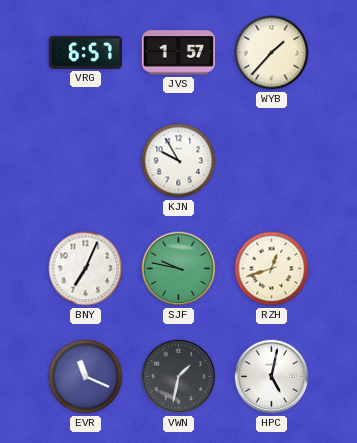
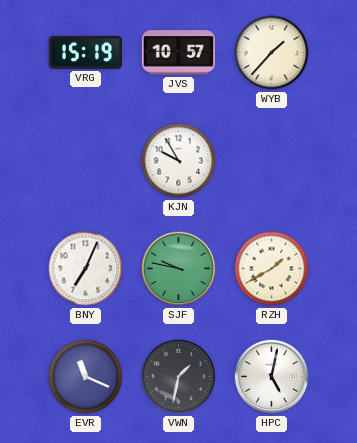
VRG: 6:57 -> 15:19
JVS: 1:57 -> 10:57
RZH: 12:42 -> 1:40
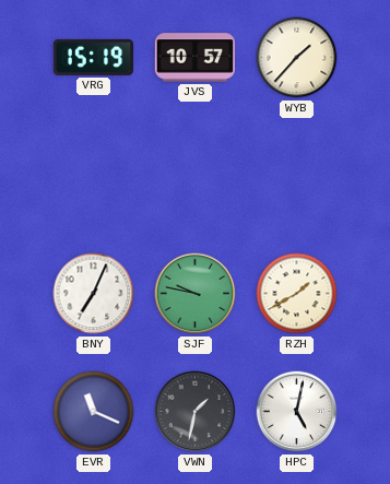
KJN: 9:55 -> none
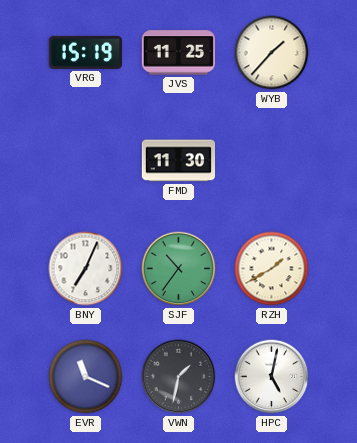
JVS: 10:57 -> 11:25
FMD: none -> 11:30
SJF: 9:47 -> 10:36
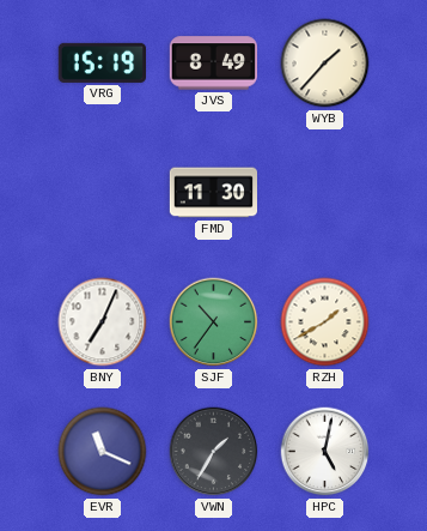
JVS: 11:25 -> 8:49
VWN: 1:32 -> 1:35
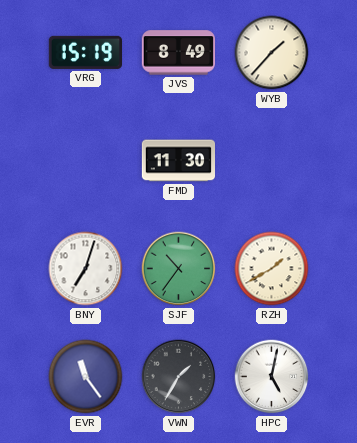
BNY: 7:04 -> 7:03
EVR: 11:19 -> 11:24
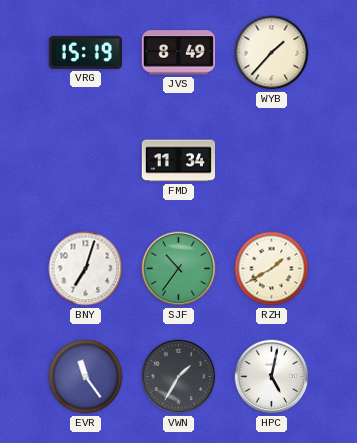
FMD: 11:30 -> 11:34
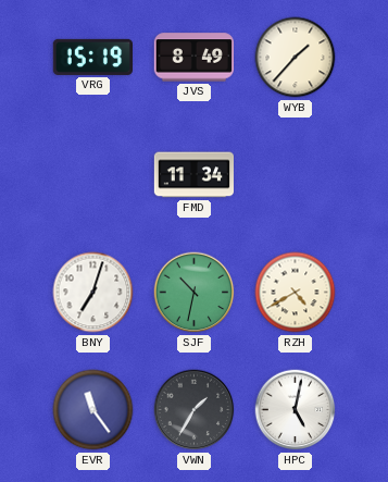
SJF: 10:36 -> 10:32
RZH: 1:40 -> 4:40
